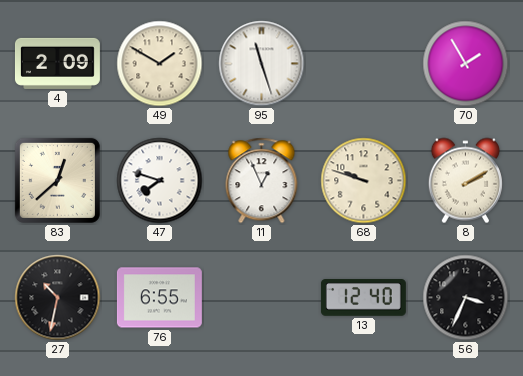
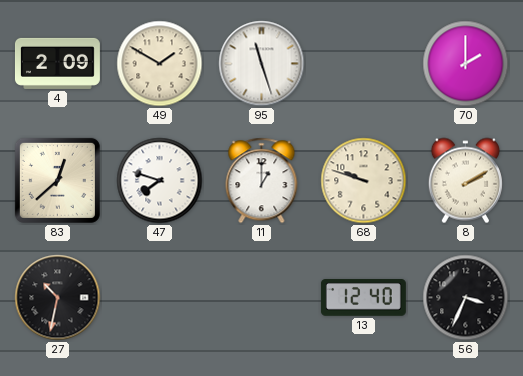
70: 1:55 -> 2:00
11: 12:56 -> 1:00
76: 6:55 -> none
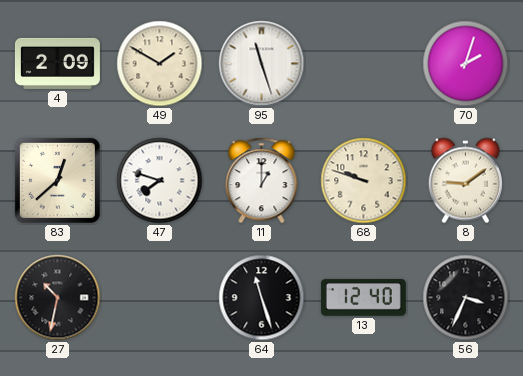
70: 2:00 -> 2:03
8: 2:10 -> 9:09
64: none -> 11:27
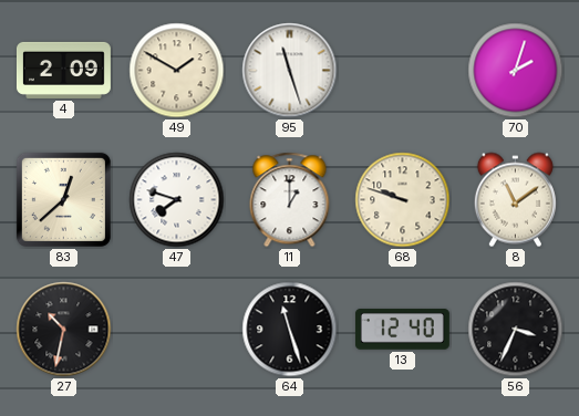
8: 9:09 -> 11:09
